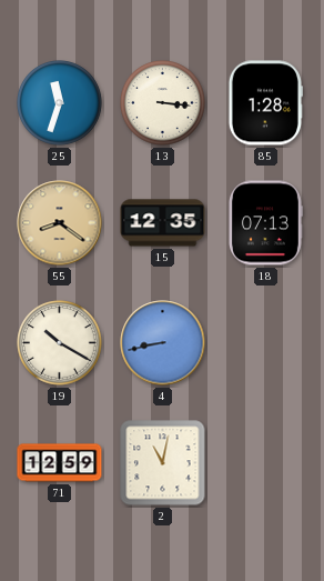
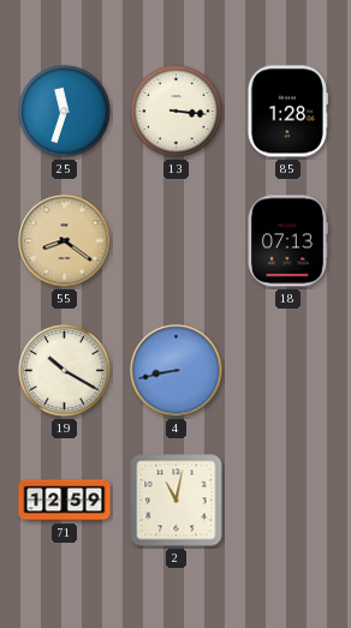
15: 12:35 -> none
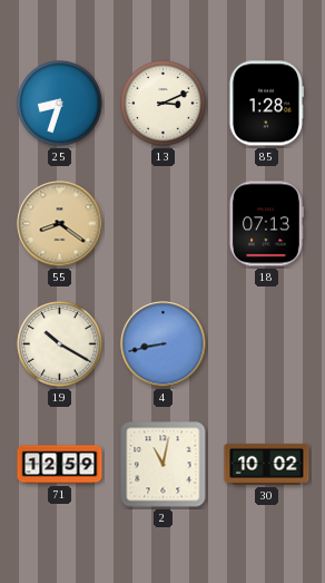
25: 11:33 -> 8:33
13: 3:16 -> 3:11
30: none -> 10:02
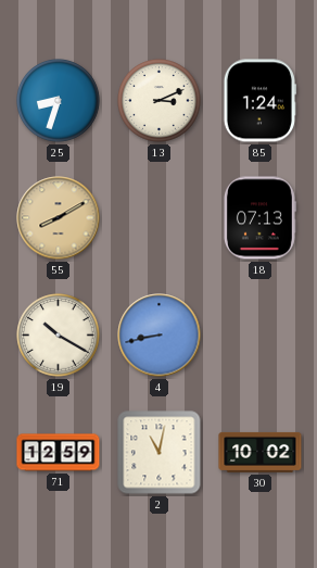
85: 1:28 -> 1:24
55: 8:21 -> 8:10
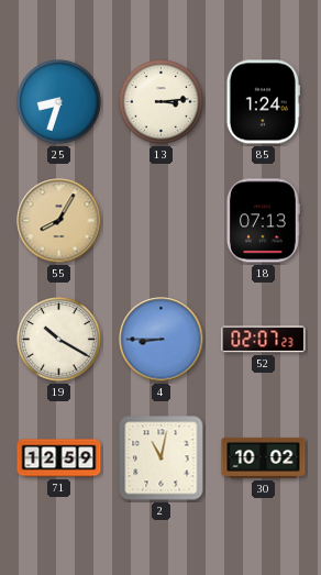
13: 3:11 -> 3:14
55: 8:10 -> 8:05
4: 8:43 -> 8:45
52: none -> 02:07
